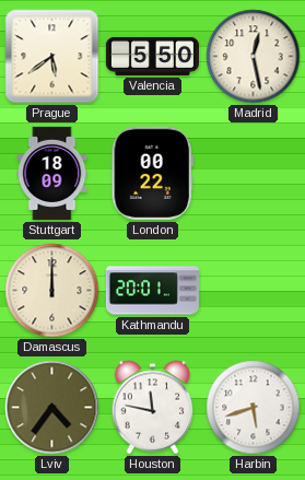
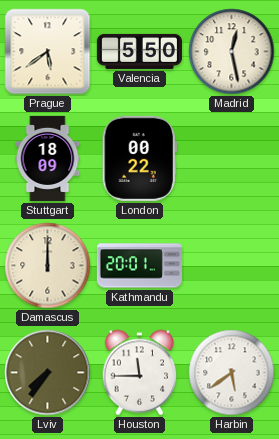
Lviv: 4:36 -> 7:36
Houston: 11:47 -> 11:45
Harbin: 5:42 -> 5:39
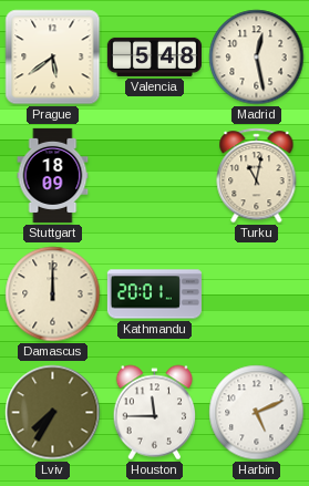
Valencia: 5:50 -> 5:48
London: 00:22 -> none
Turku: none -> 11:02
Lviv: 7:36 -> 7:35
Harbin: 5:39 -> 5:11
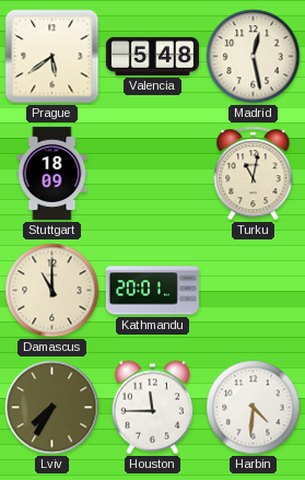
Damascus: 12:00 -> 11:00
Harbin: 5:11 -> 4:31
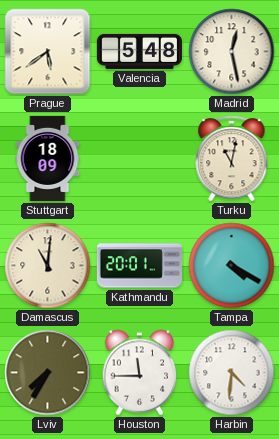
Damascus: 11:00 -> 11:01
Tampa: none -> 4:20
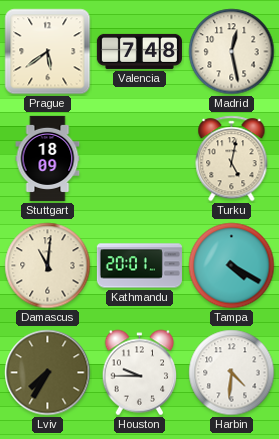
Valencia: 5:48 -> 7:48
Turku: 11:02 -> 5:02
Houston: 11:45 -> 9:45
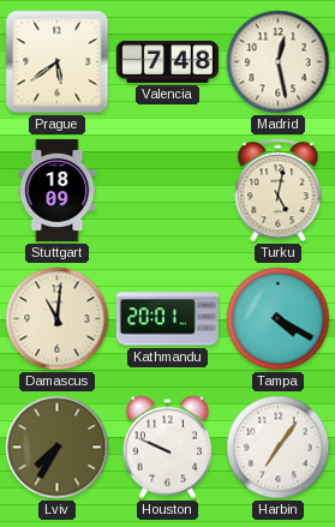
Houston: 9:45 -> 9:49
Harbin: 4:31 -> 7:06
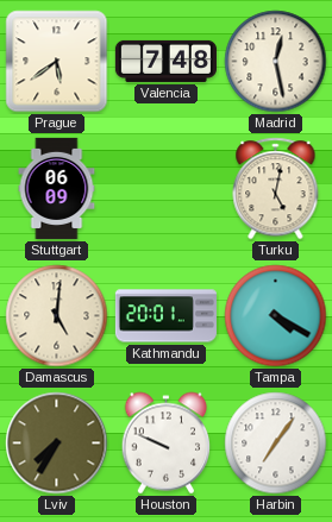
Stuttgart: 18:09 -> 06:09
Damascus: 11:01 -> 5:01
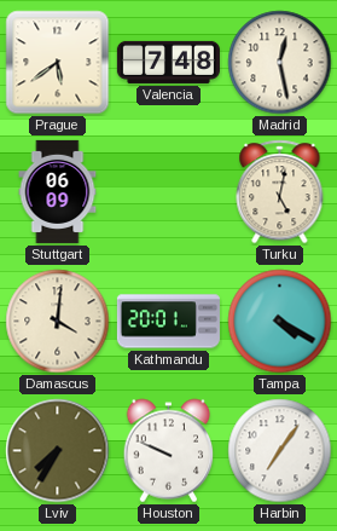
Damascus: 5:01 -> 4:01
